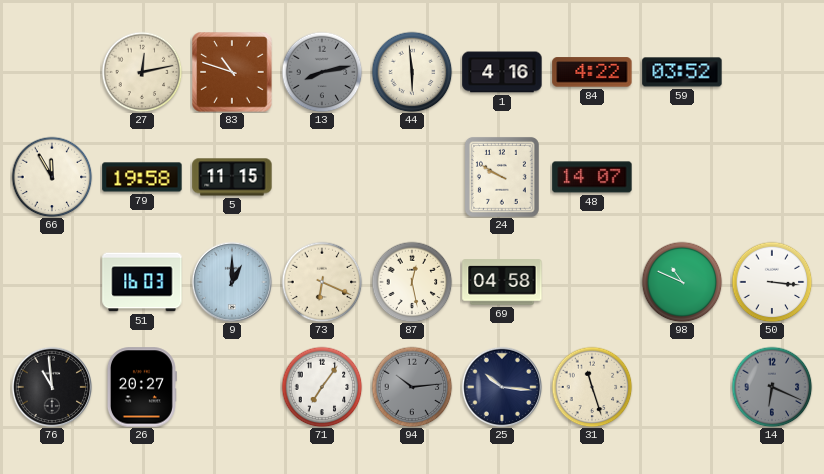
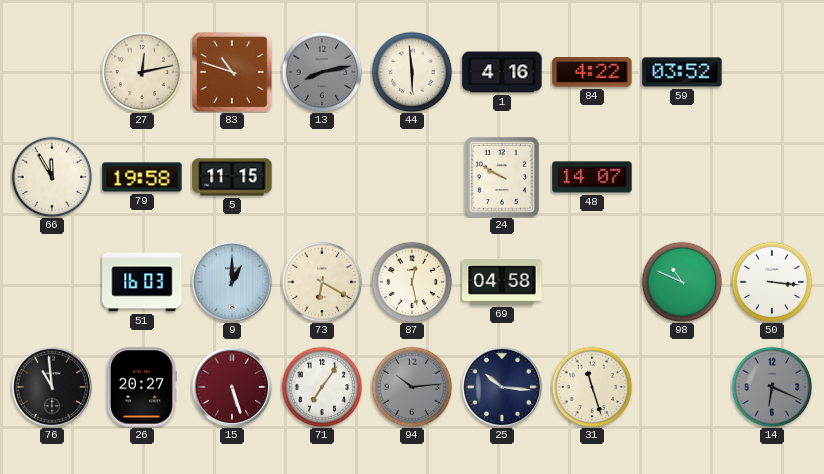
73: 6:19 -> 6:20
15: none -> 5:27
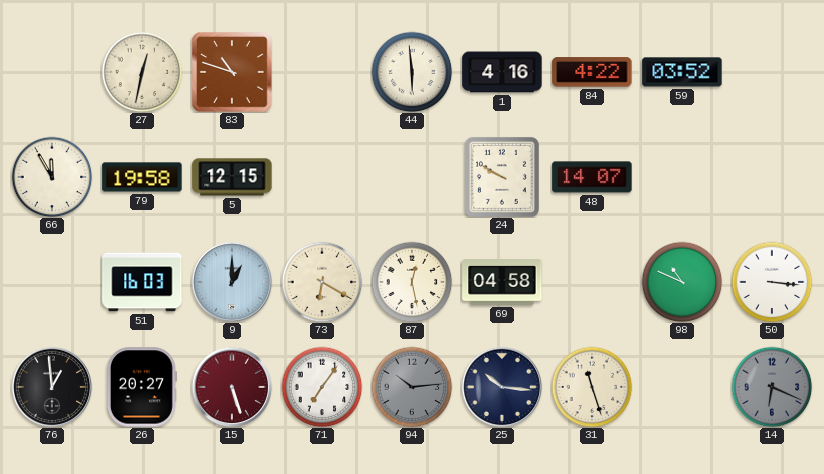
27: 12:13 -> 12:32
13: 8:13 -> none
5: 11:15 -> 12:15
76: 10:59 -> 12:59
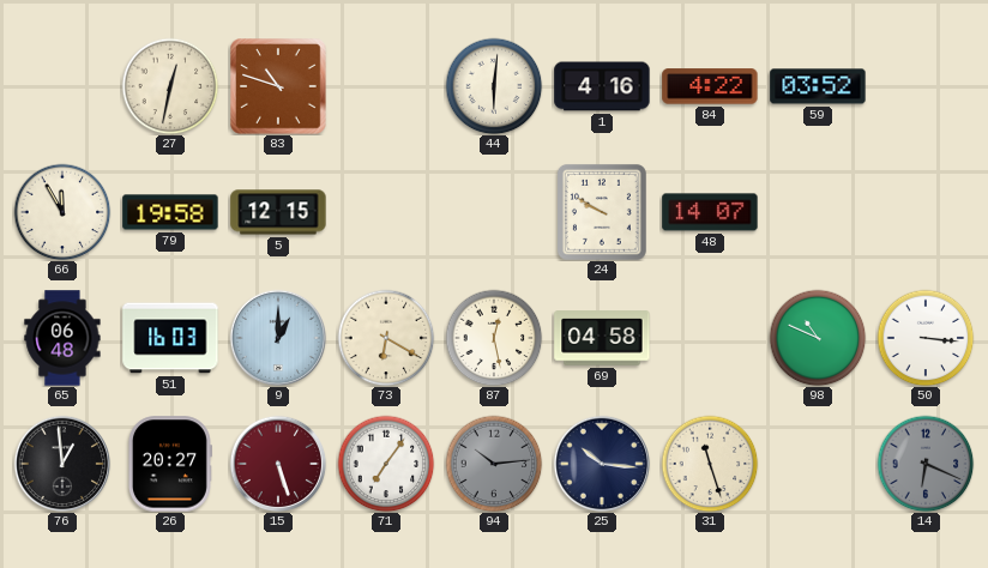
44: 5:59 -> 6:01
65: none -> 06:48
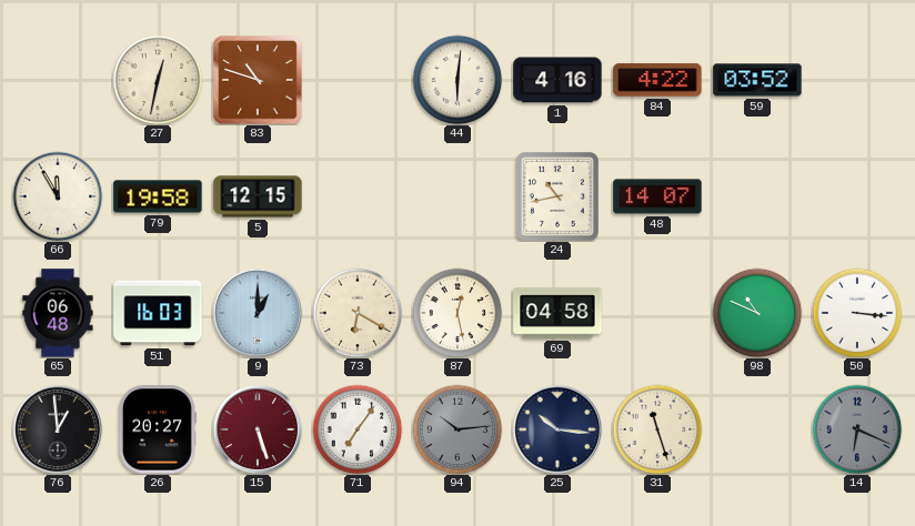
24: 9:50 -> 10:43
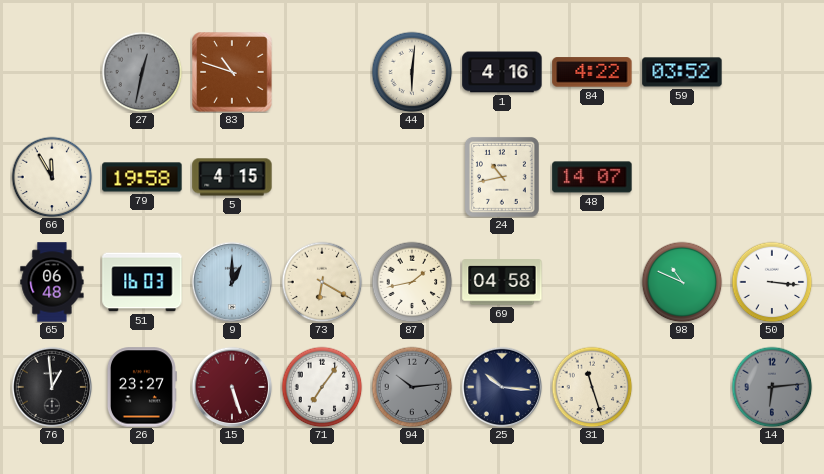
27 dial: cream -> grey
5: 12:15 -> 4:15
87: 12:28 -> 1:43
26: 20:27 -> 23:27
14: 6:19 -> 6:14
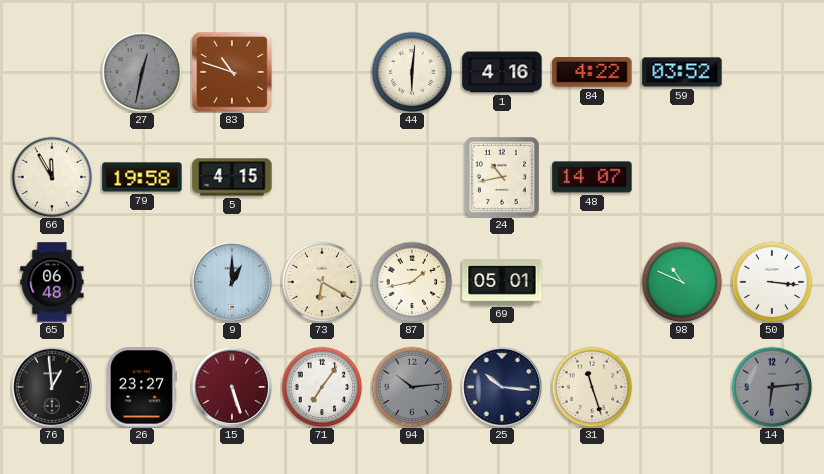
51: 16:03 -> none
69: 04:58 -> 05:01
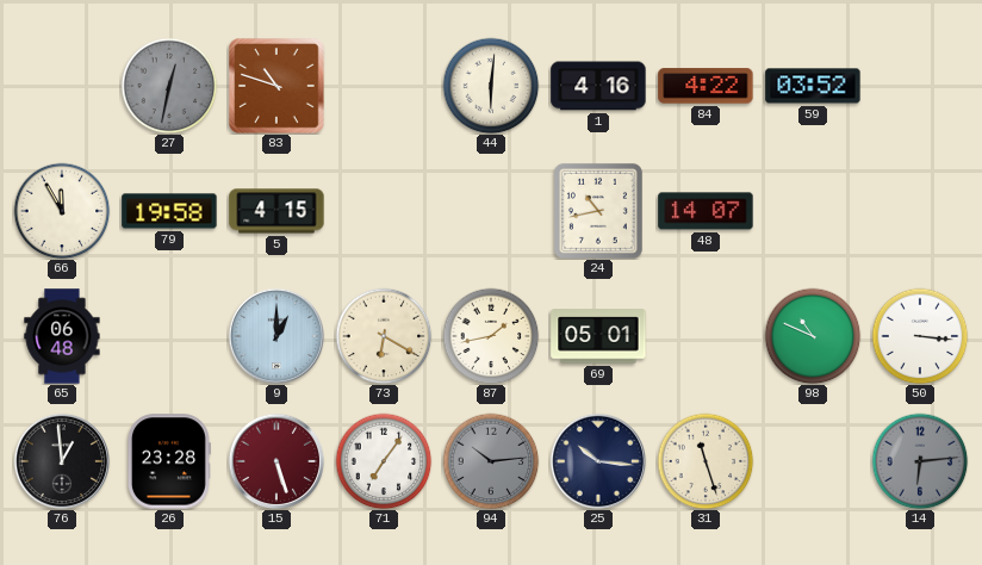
26: 23:27 -> 23:28
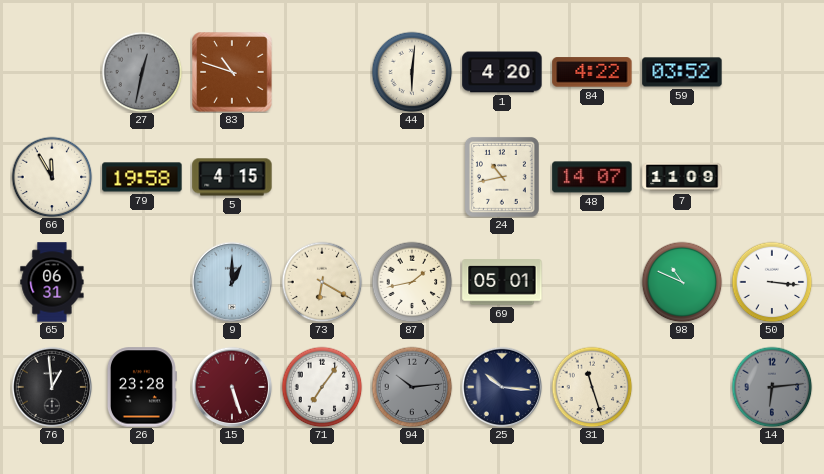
1: 4:16 -> 4:20
7: none -> 11:09
65: 06:48 -> 06:31
